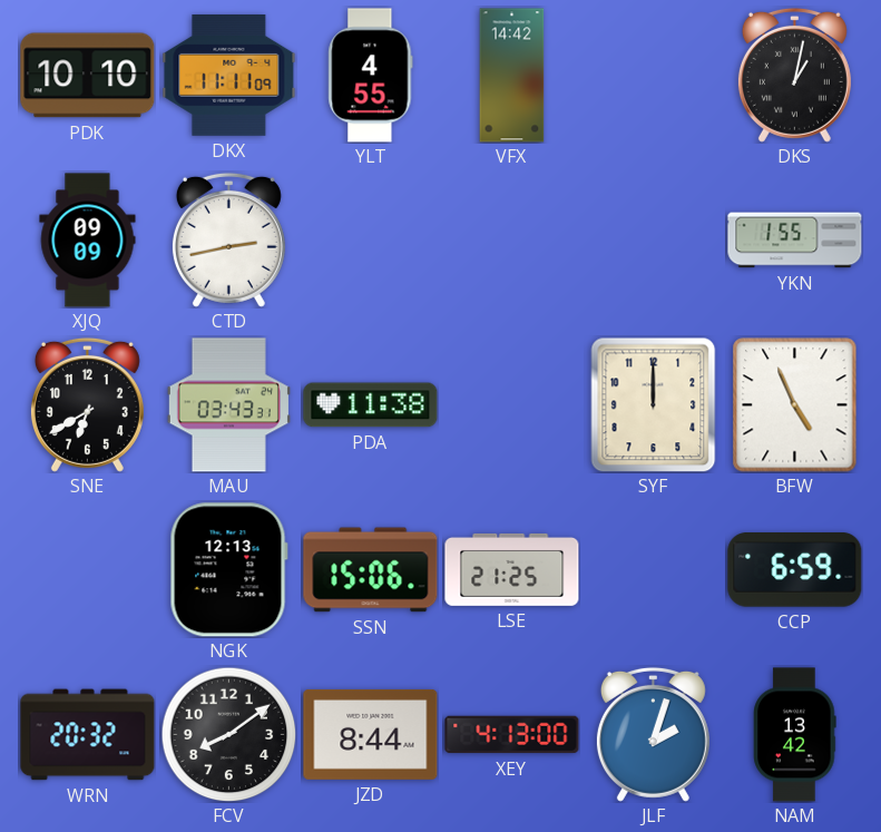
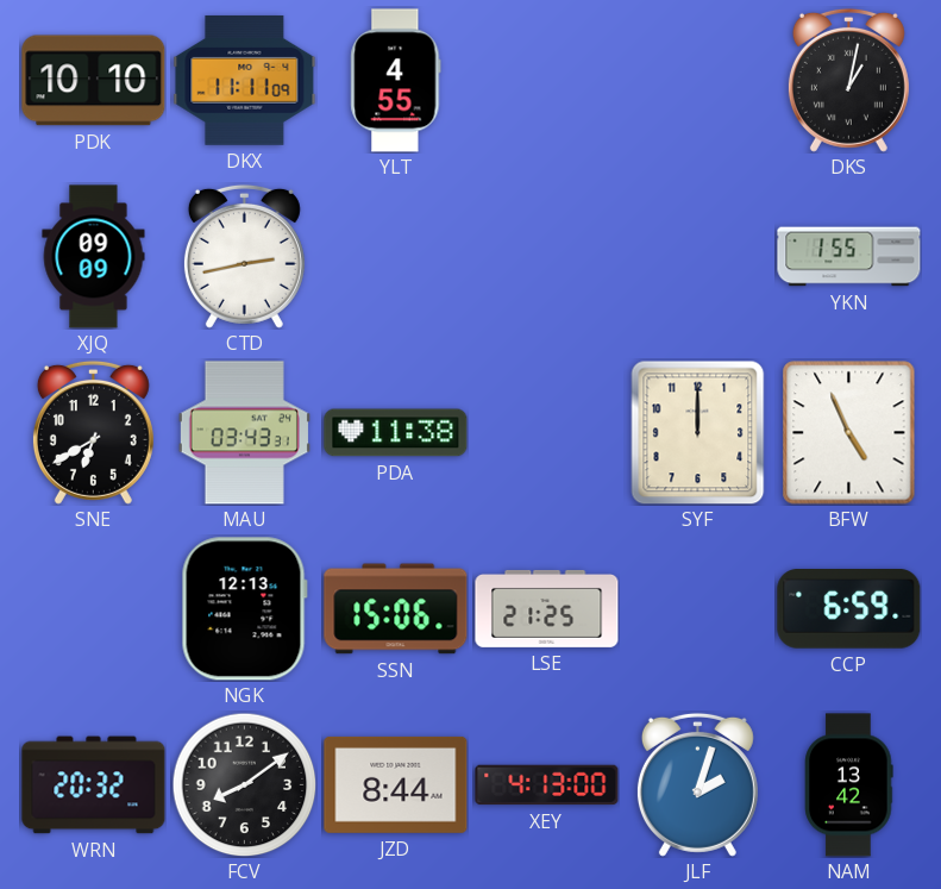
VFX: 14:42 -> none
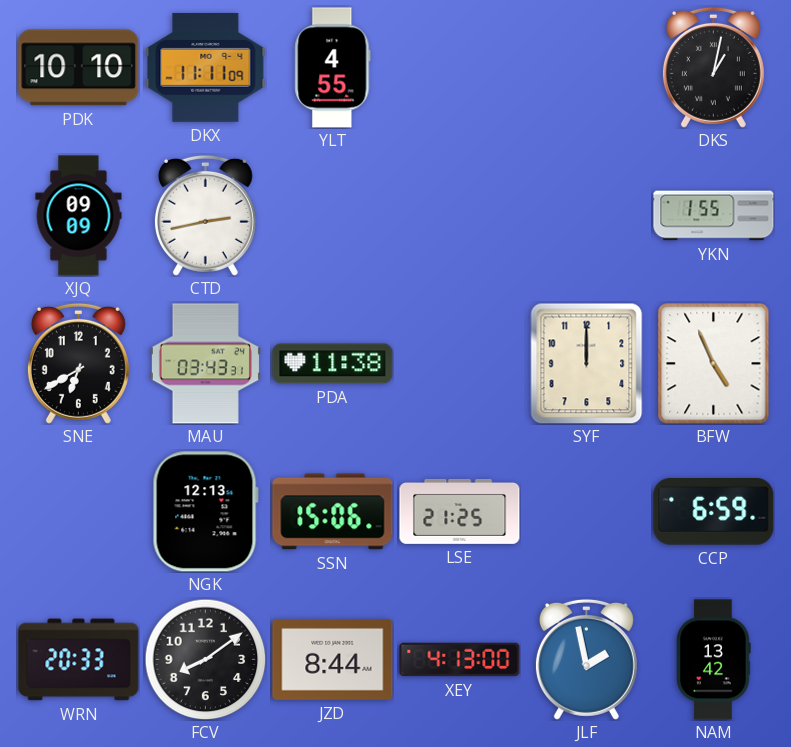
WRN: 20:32 -> 20:33
JLF: 2:03 -> 1:58
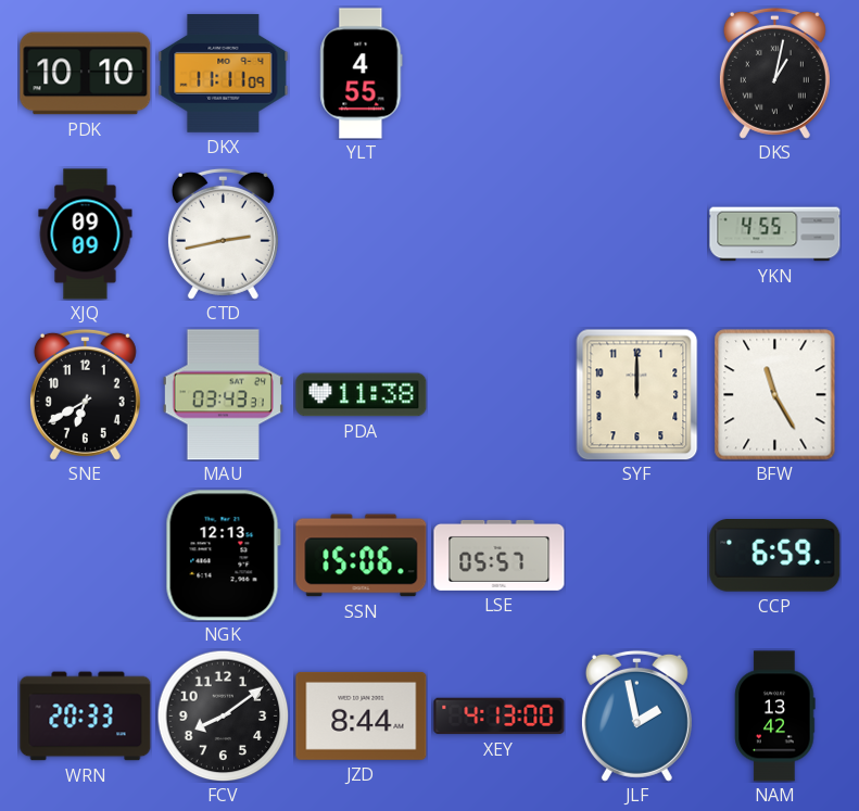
YKN: 1:55 -> 4:55
BFW: 4:56 -> 11:25
LSE: 21:25 -> 05:57
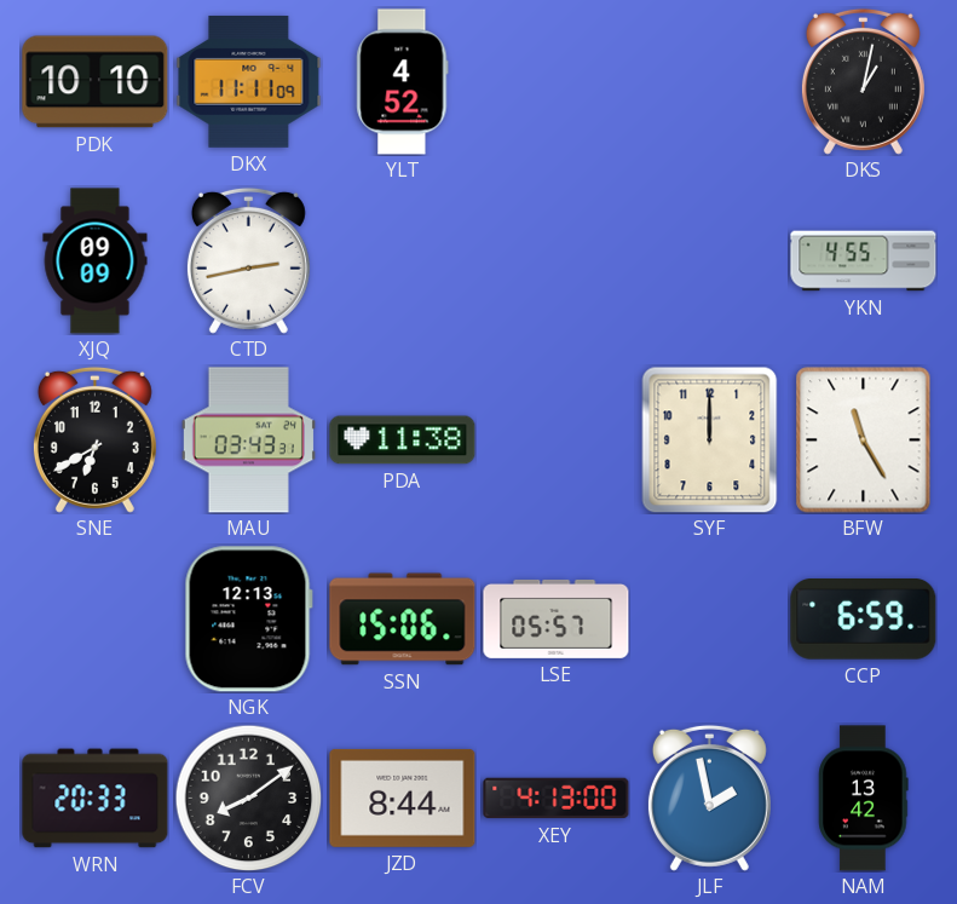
YLT: 4:55 -> 4:52
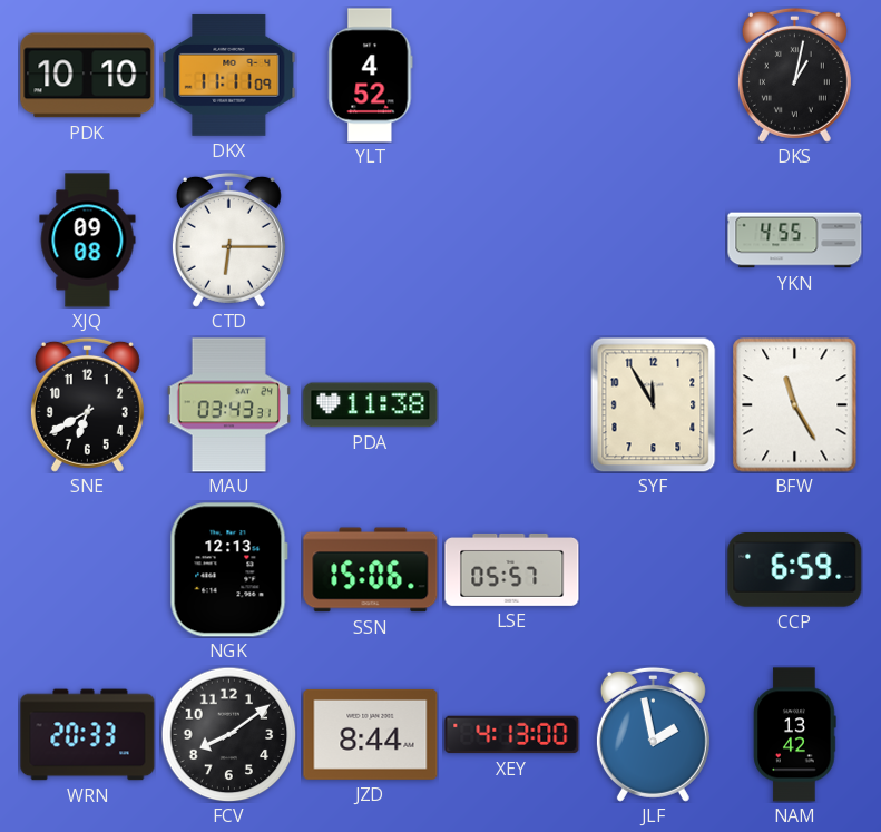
XJQ: 09:09 -> 09:08
CTD: 2:43 -> 6:15
SYF: 12:00 -> 11:55
